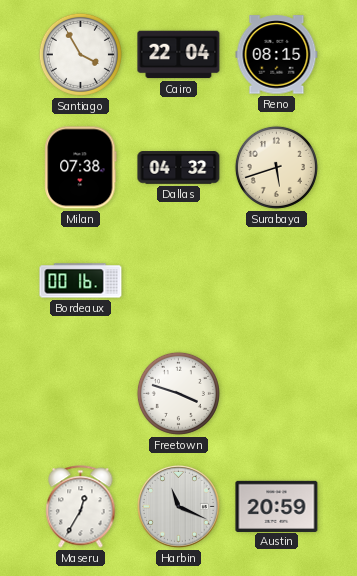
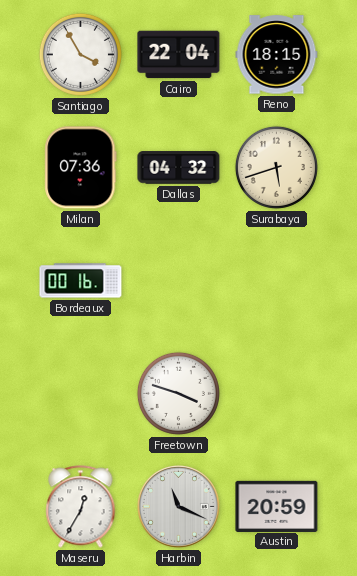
Reno: 08:15 -> 18:15
Milan: 07:38 -> 07:36
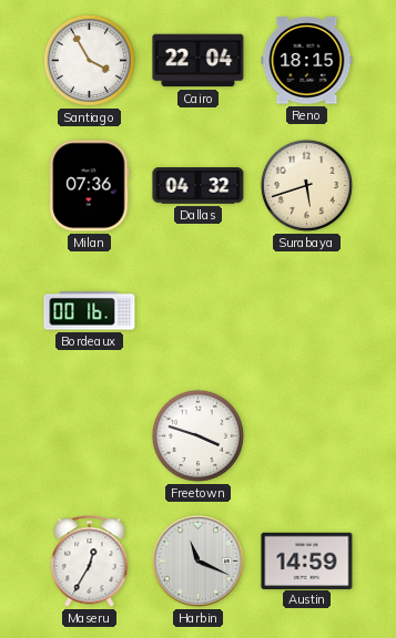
Austin: 20:59 -> 14:59
